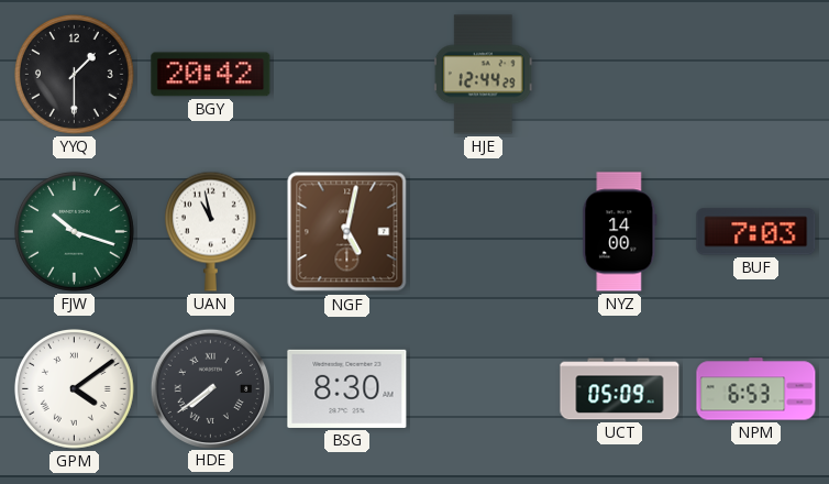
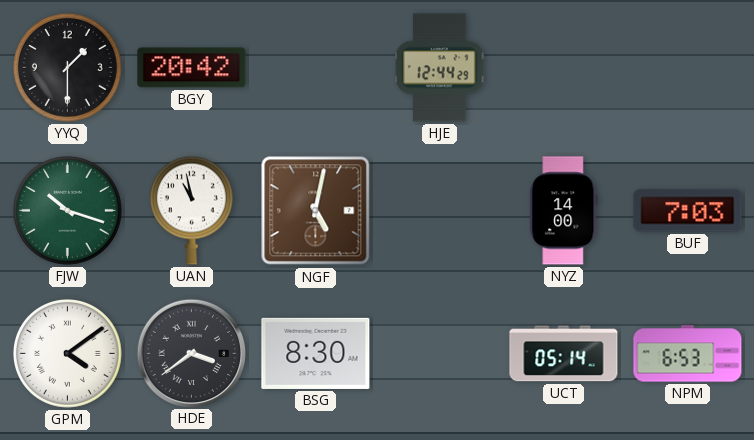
HDE: 7:39 -> 3:39
UCT: 05:09 -> 05:14
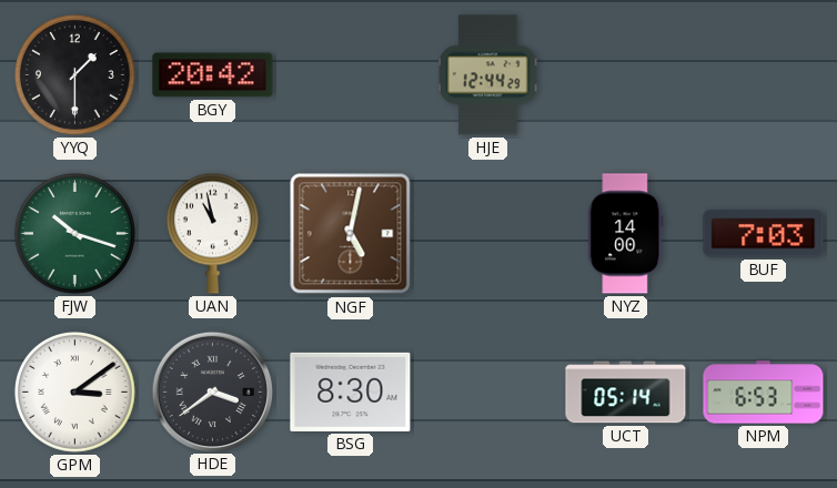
GPM: 4:09 -> 3:09
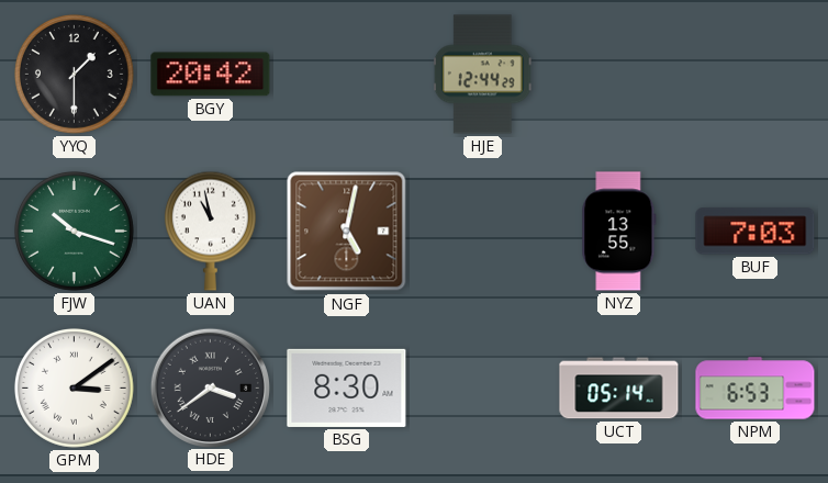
NYZ: 14:00 -> 13:55
